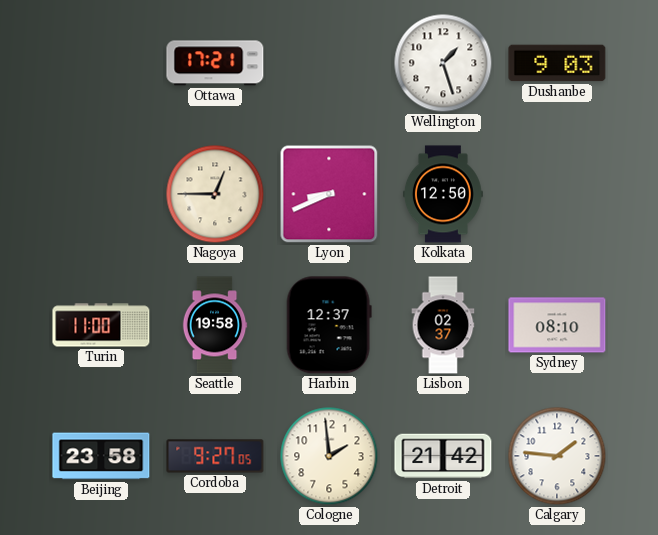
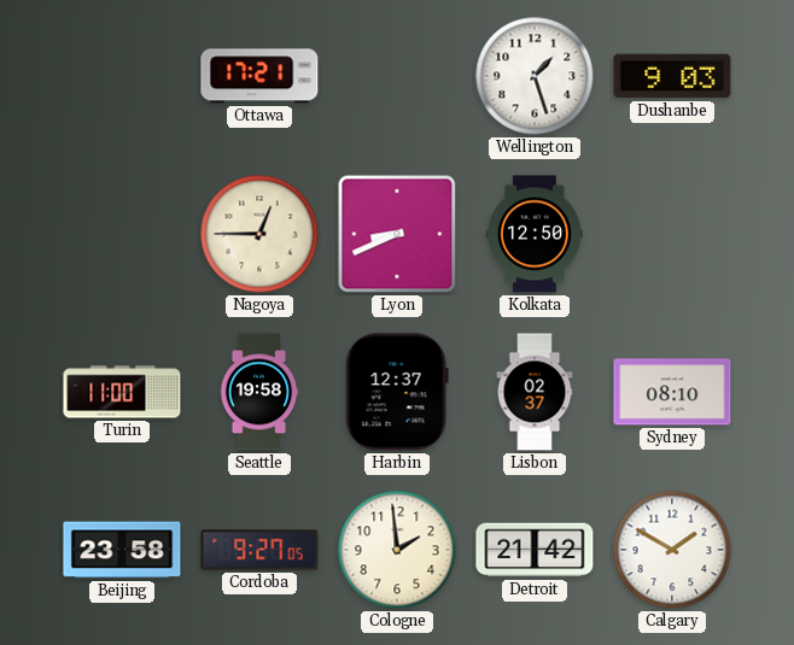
Calgary: 1:46 -> 1:50
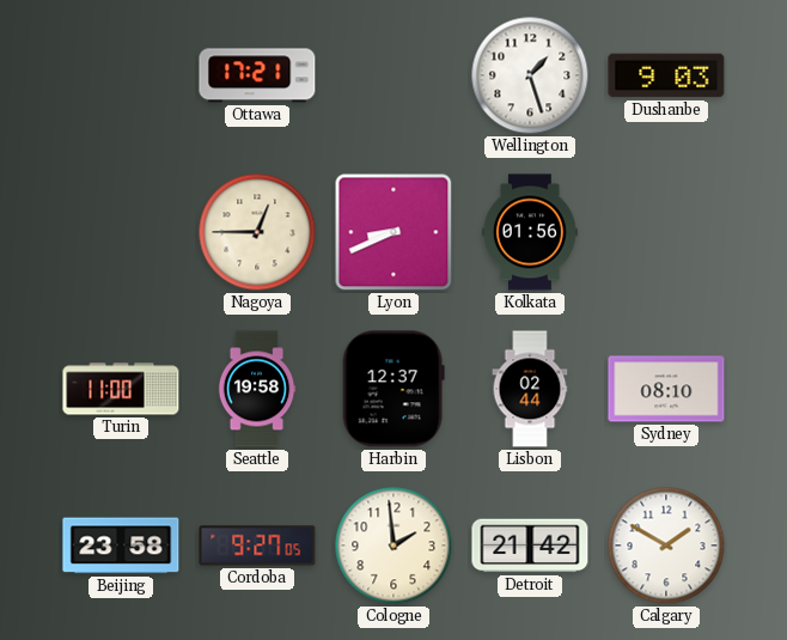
Kolkata: 12:50 -> 01:56
Lisbon: 02:37 -> 02:44
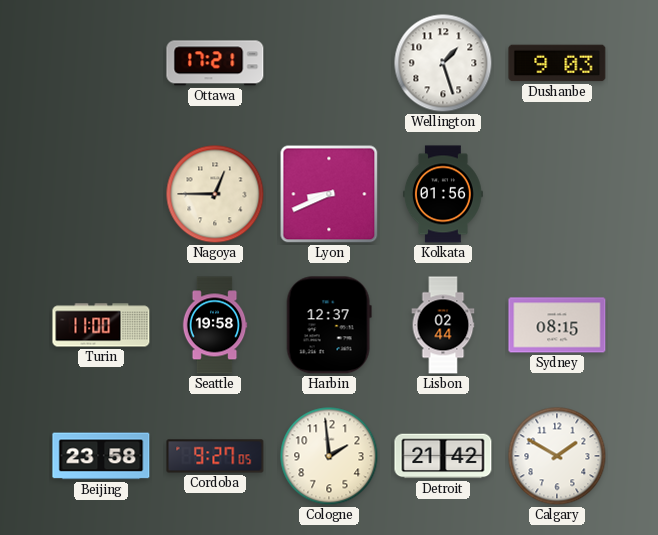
Sydney: 08:10 -> 08:15
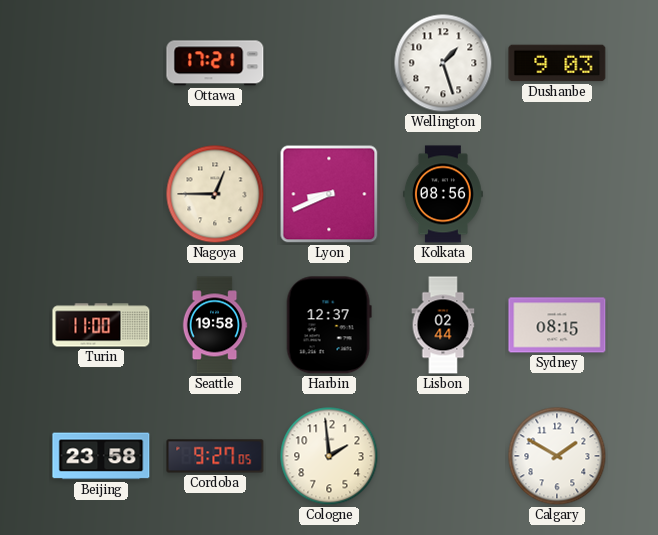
Kolkata: 01:56 -> 08:56
Detroit: 21:42 -> none
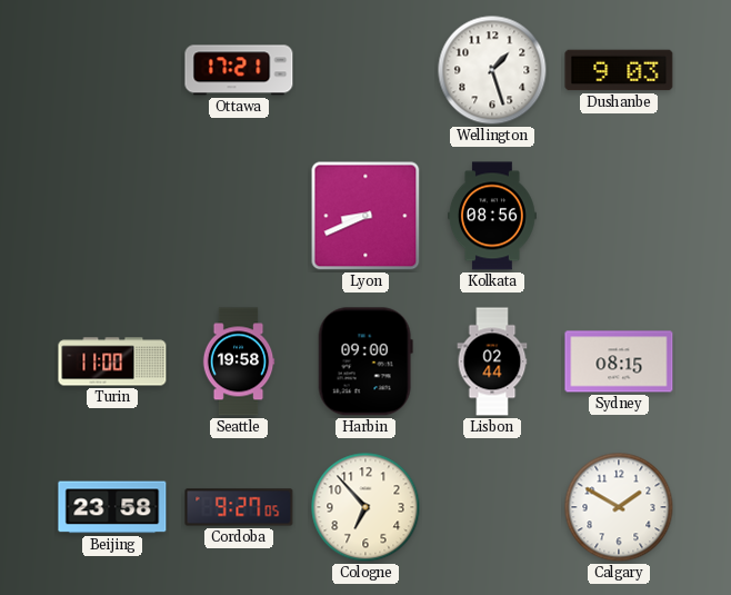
Nagoya: 12:45 -> none
Harbin: 12:37 -> 09:00
Cologne: 1:59 -> 6:53
